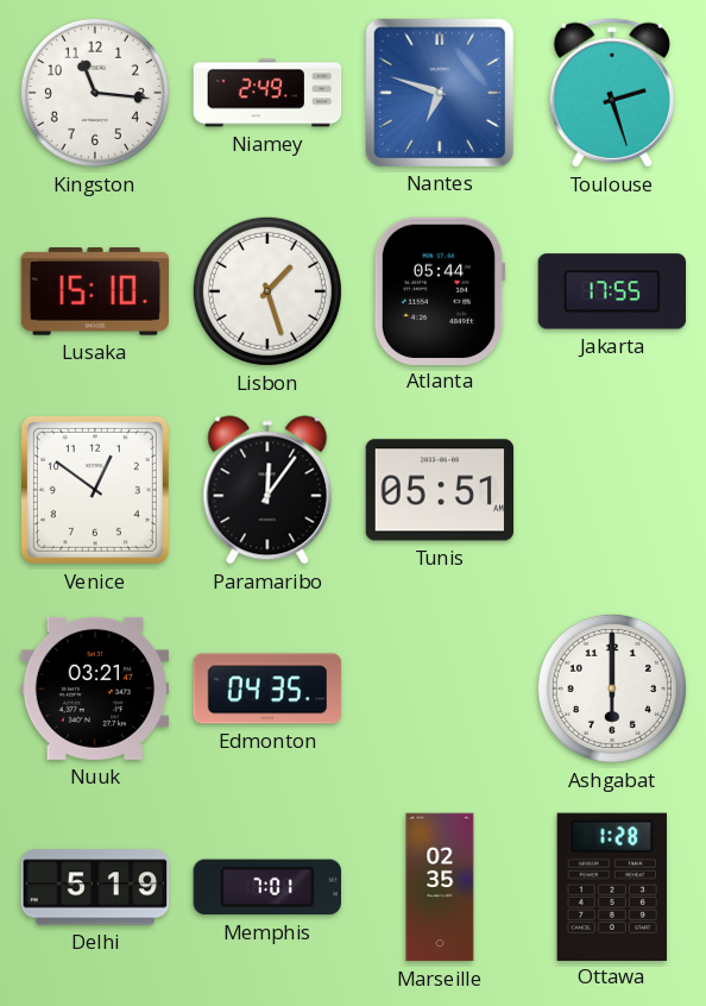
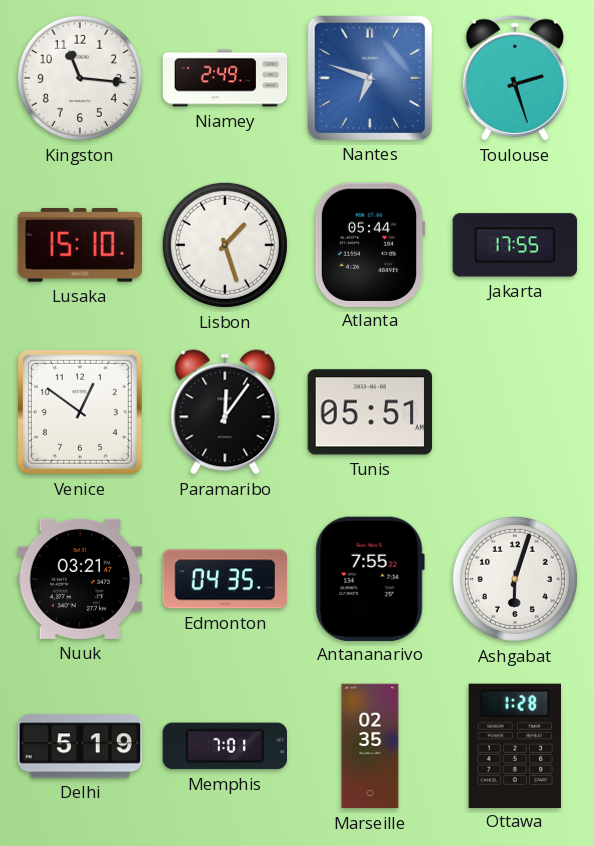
Antananarivo: none -> 7:55
Ashgabat: 6:00 -> 6:03
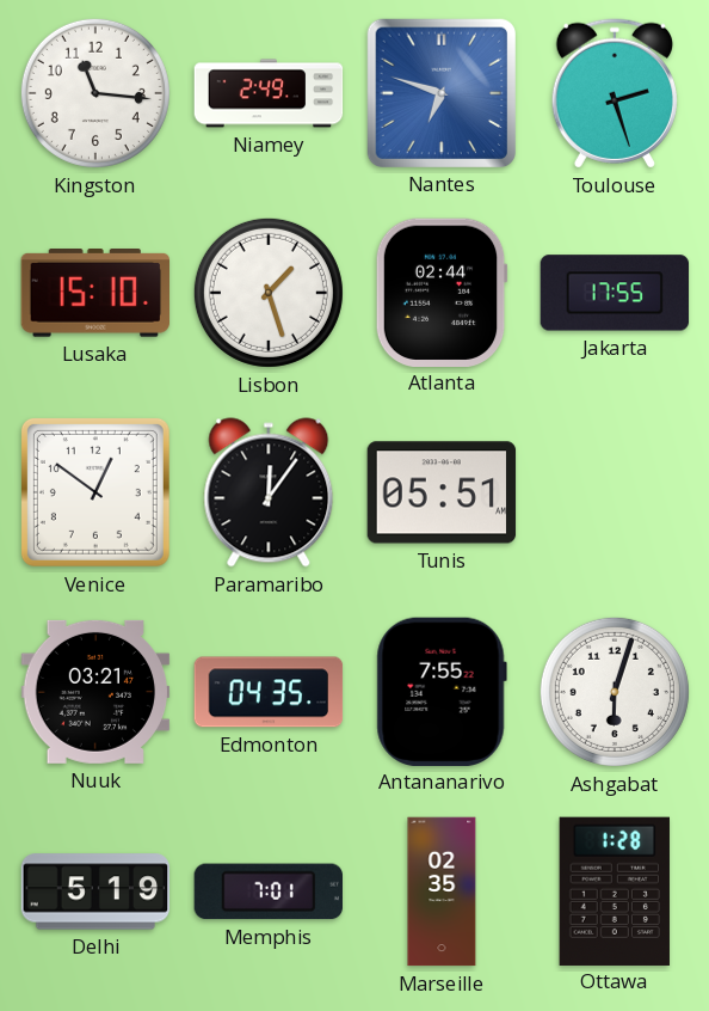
Atlanta: 05:44 -> 02:44
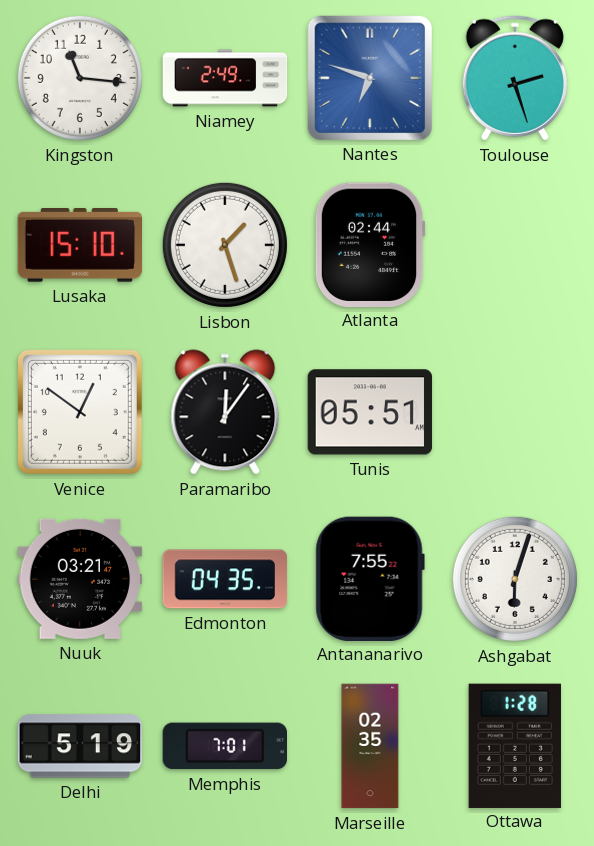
Jakarta: 17:55 -> none
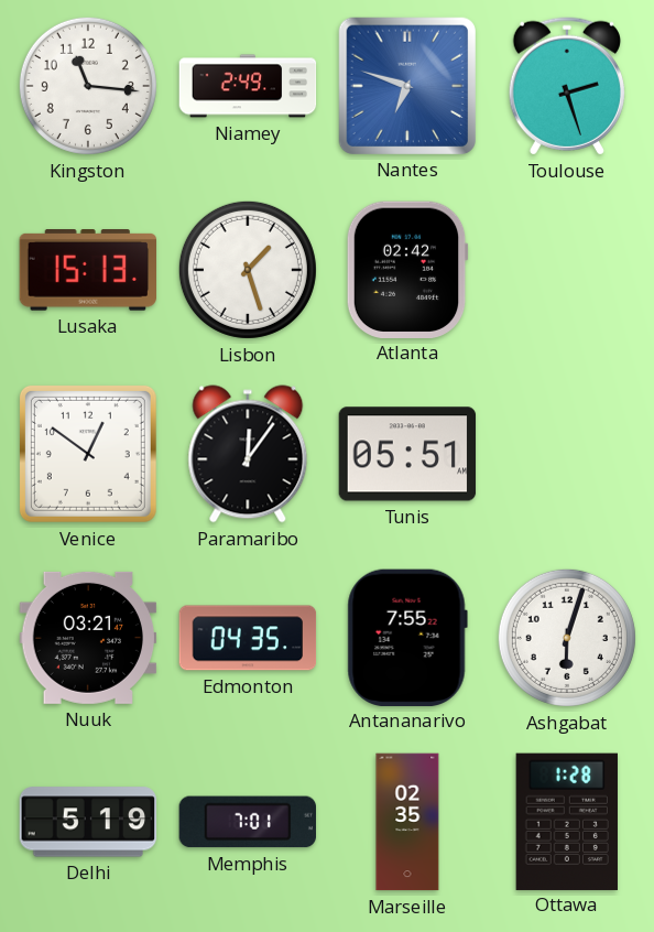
Lusaka: 15:10 -> 15:13
Atlanta: 02:44 -> 02:42
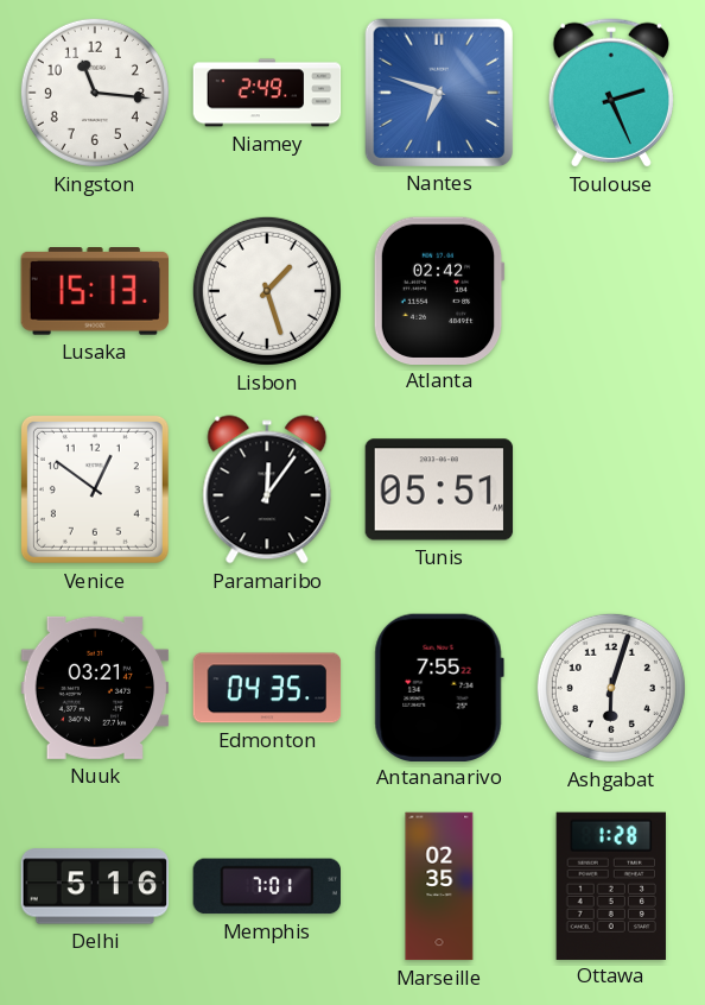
Toulouse: 2:27 -> 2:26
Delhi: 5:19 -> 5:16
